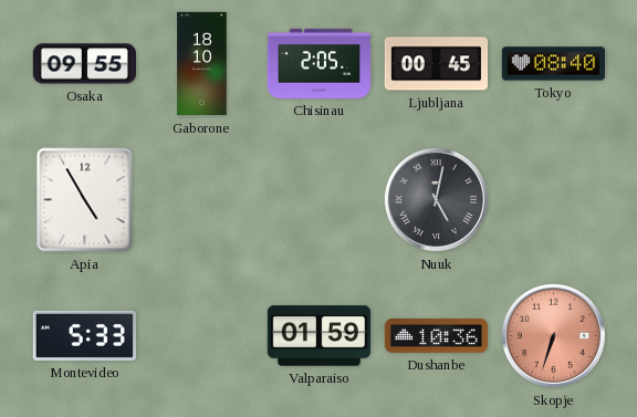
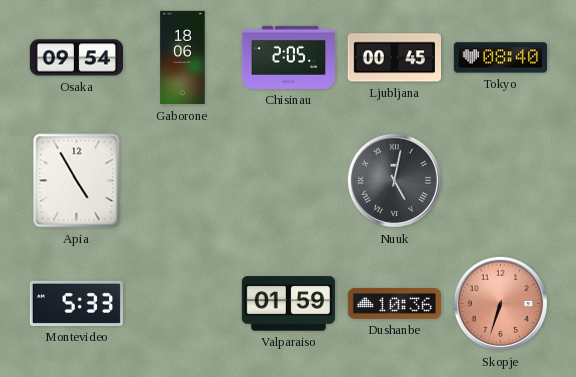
Osaka: 09:55 -> 09:54
Gaborone: 18:10 -> 18:06
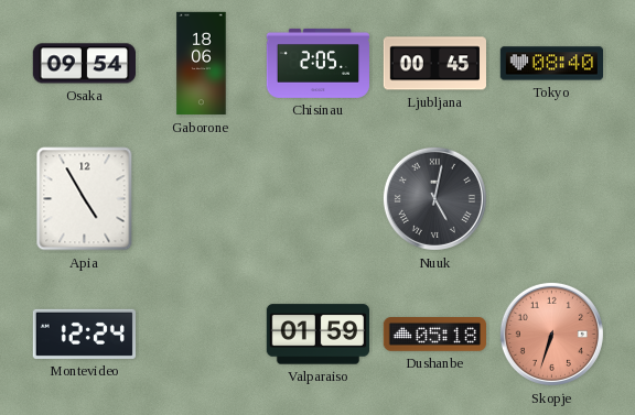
Montevideo: 5:33 -> 12:24
Dushanbe: 10:36 -> 05:18
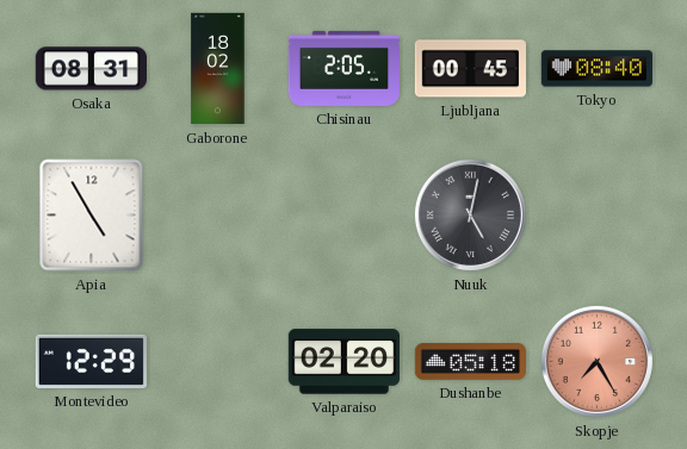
Osaka: 09:54 -> 08:31
Gaborone: 18:06 -> 18:02
Montevideo: 12:24 -> 12:29
Valparaiso: 01:59 -> 02:20
Skopje: 6:33 -> 7:25
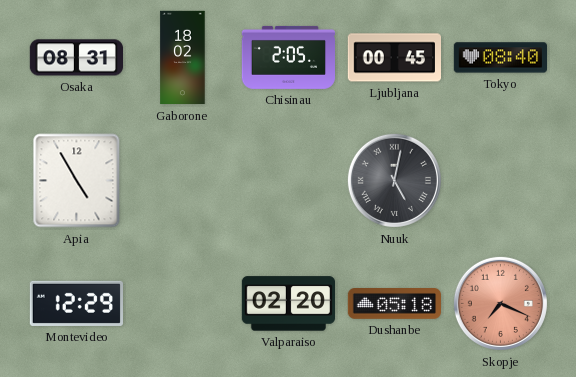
Skopje: 7:25 -> 7:19
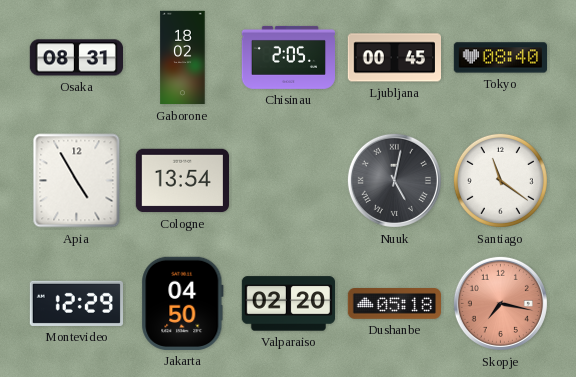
Cologne: none -> 13:54
Santiago: none -> 11:21
Jakarta: none -> 04:50
Skopje: 7:19 -> 7:17
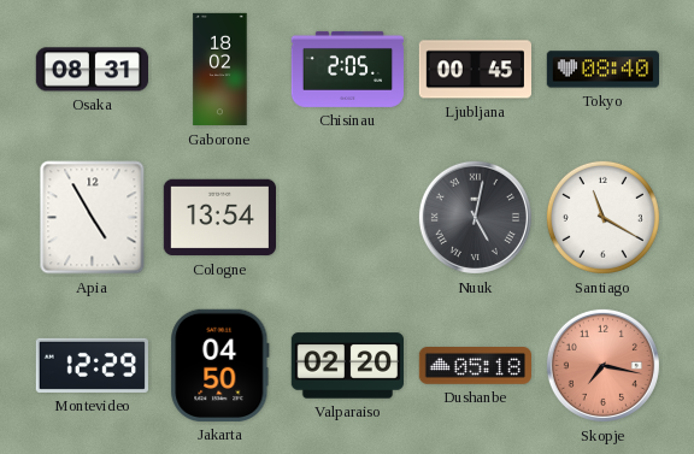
Santiago: 11:21 -> 11:20
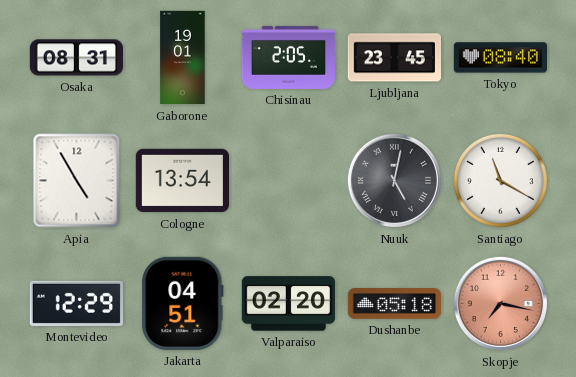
Gaborone: 18:02 -> 19:01
Ljubljana: 00:45 -> 23:45
Jakarta: 04:50 -> 04:51
